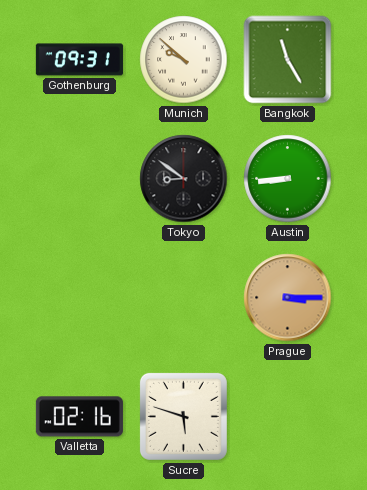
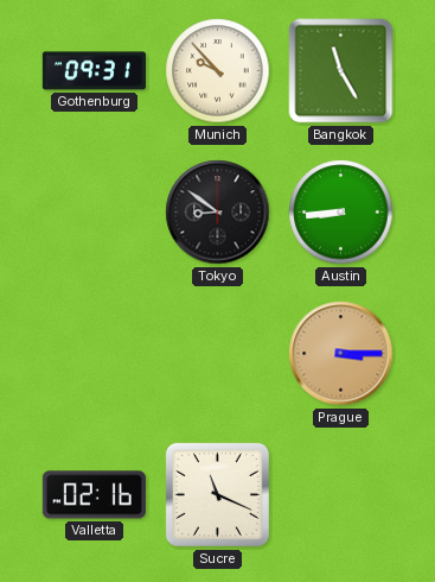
Munich: 9:52 -> 9:53
Sucre: 5:48 -> 11:19
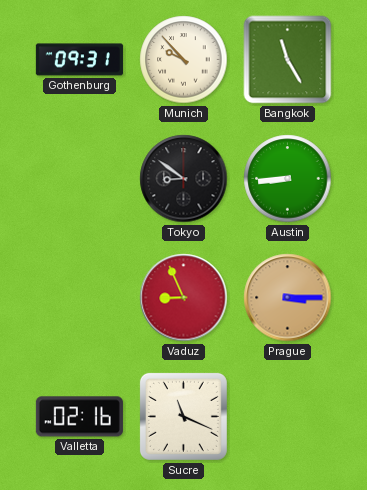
Vaduz: none -> 8:56
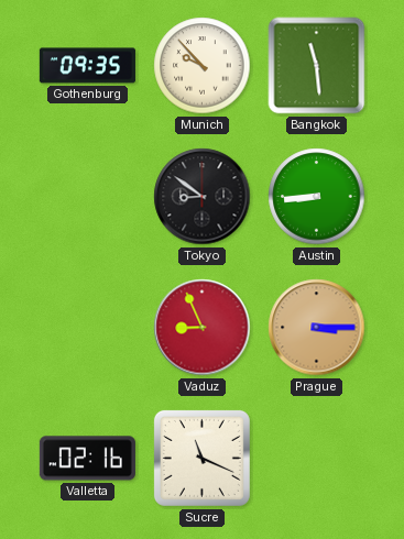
Gothenburg: 09:31 -> 09:35
Bangkok: 11:25 -> 11:29
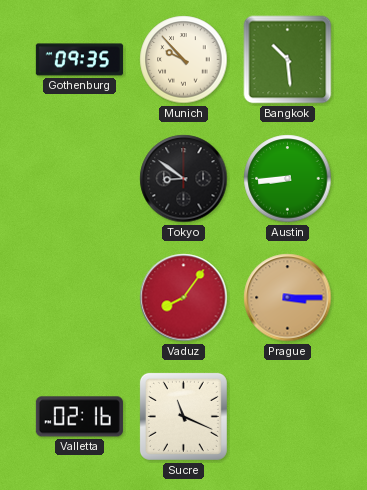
Bangkok: 11:29 -> 10:29
Vaduz: 8:56 -> 8:06
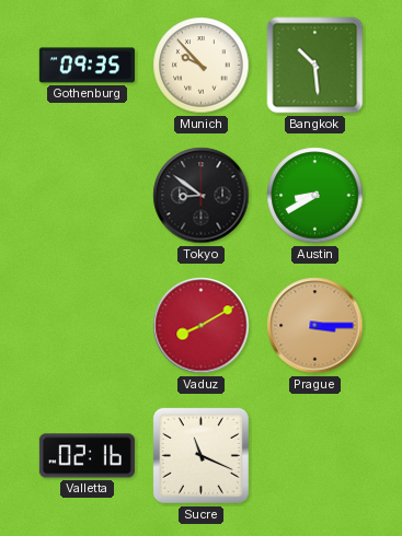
Austin: 8:44 -> 8:40
Vaduz: 8:06 -> 8:10
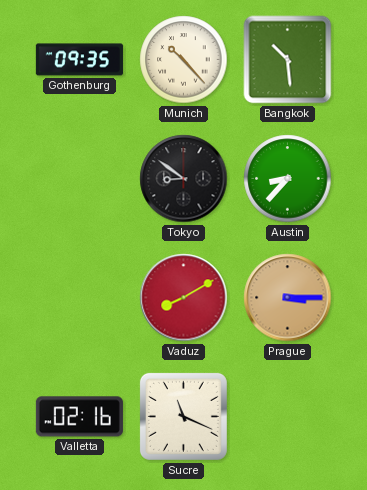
Munich: 9:53 -> 10:23
Austin: 8:40 -> 8:37
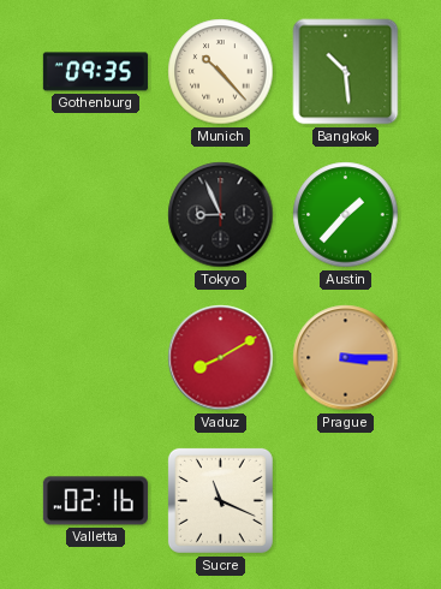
Tokyo: 8:51 -> 8:56
Austin: 8:37 -> 1:37
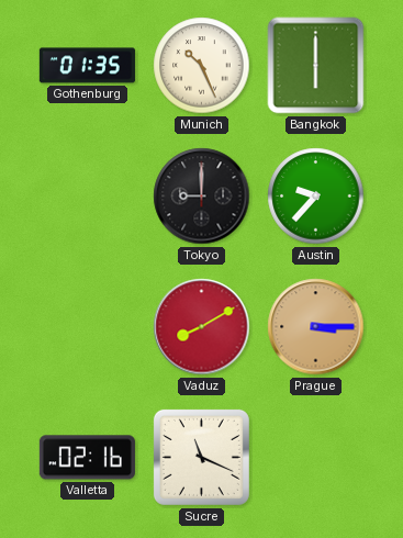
Gothenburg: 09:35 -> 01:35
Munich: 10:23 -> 10:26
Bangkok: 10:29 -> 6:00
Tokyo: 8:56 -> 9:00
Austin: 1:37 -> 9:37
